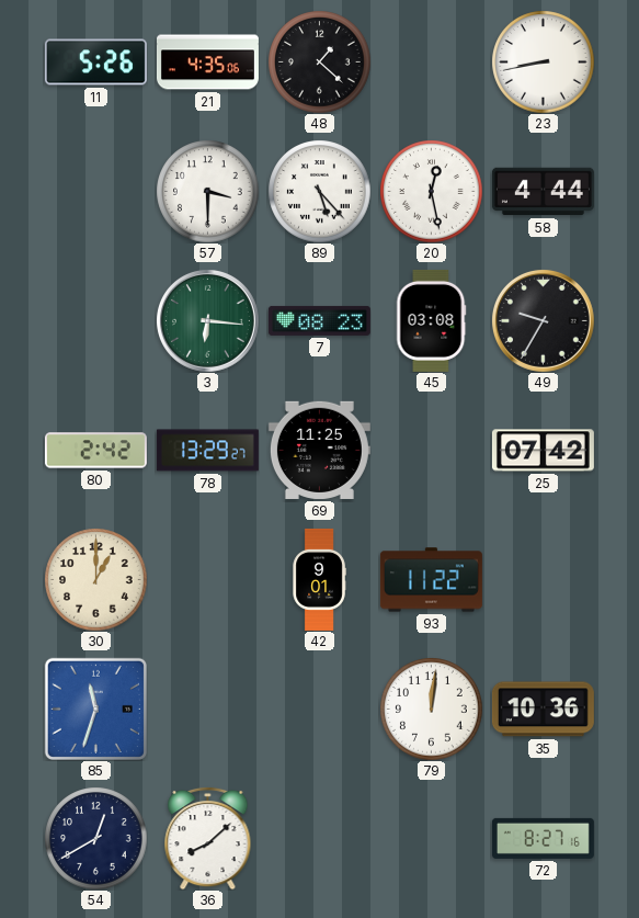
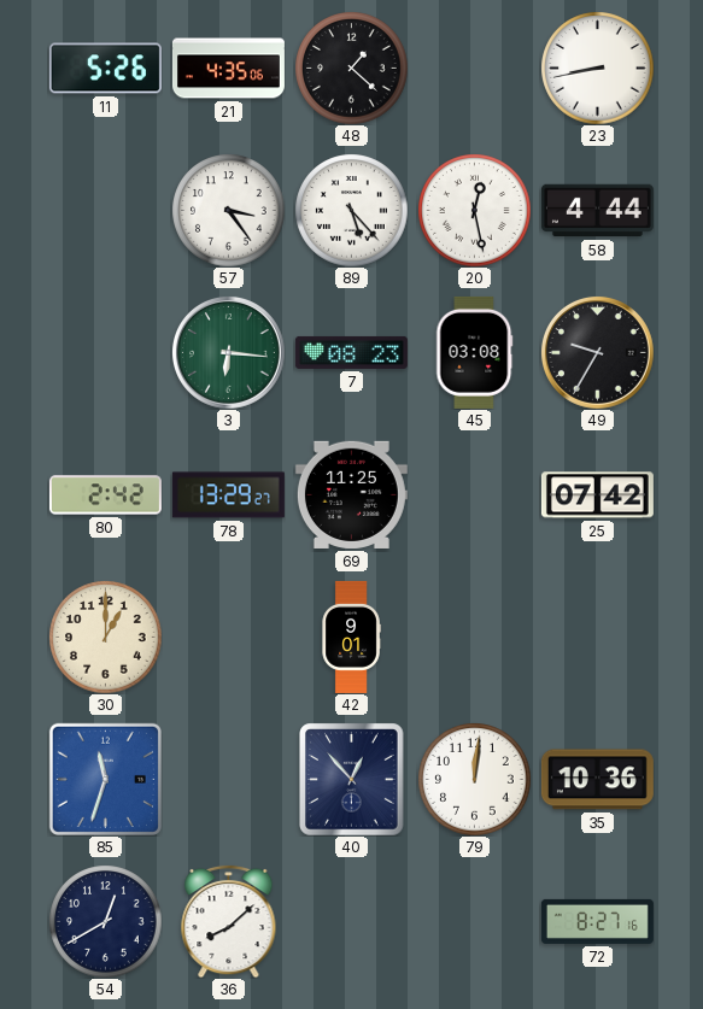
57: 3:30 -> 3:24
93: 11:22 -> none
40: none -> 12:53
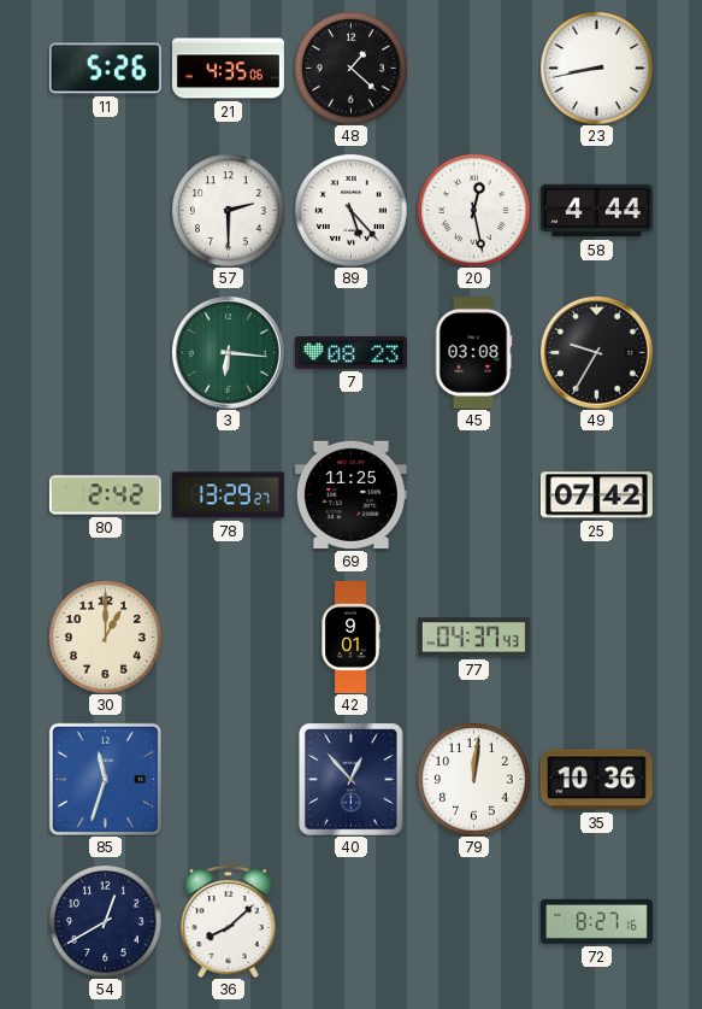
57: 3:24 -> 2:30
77: none -> 04:37
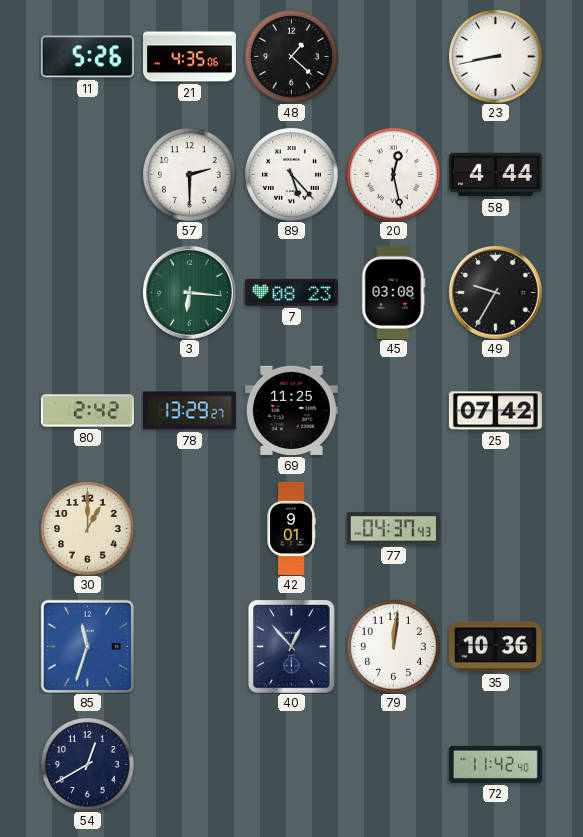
36: 8:08 -> none
72: 8:27 -> 11:42
